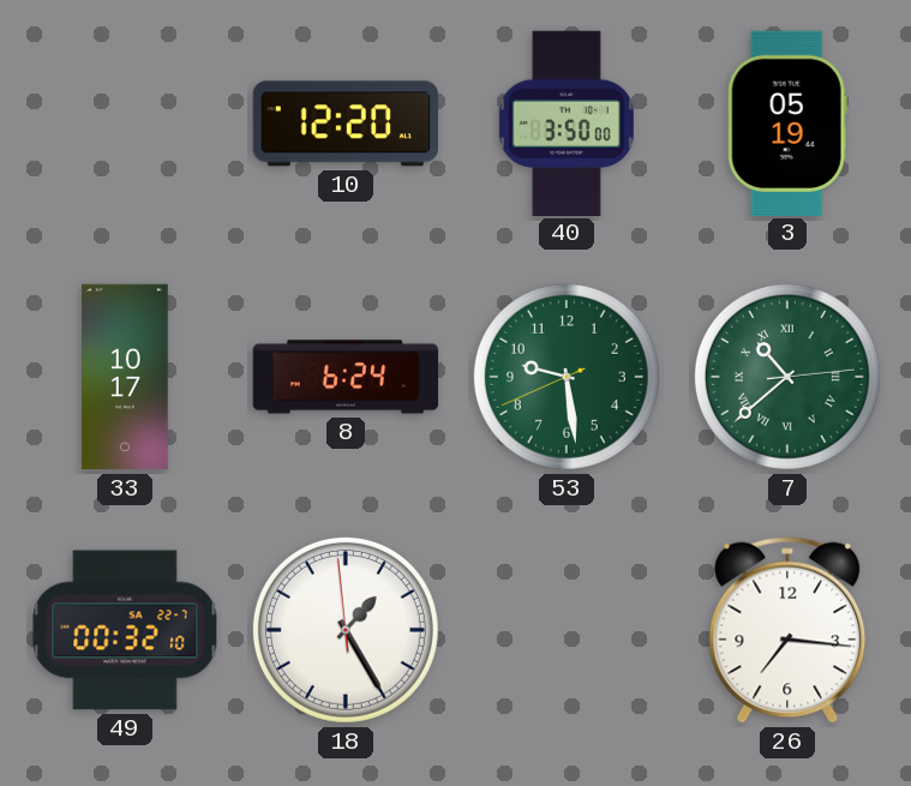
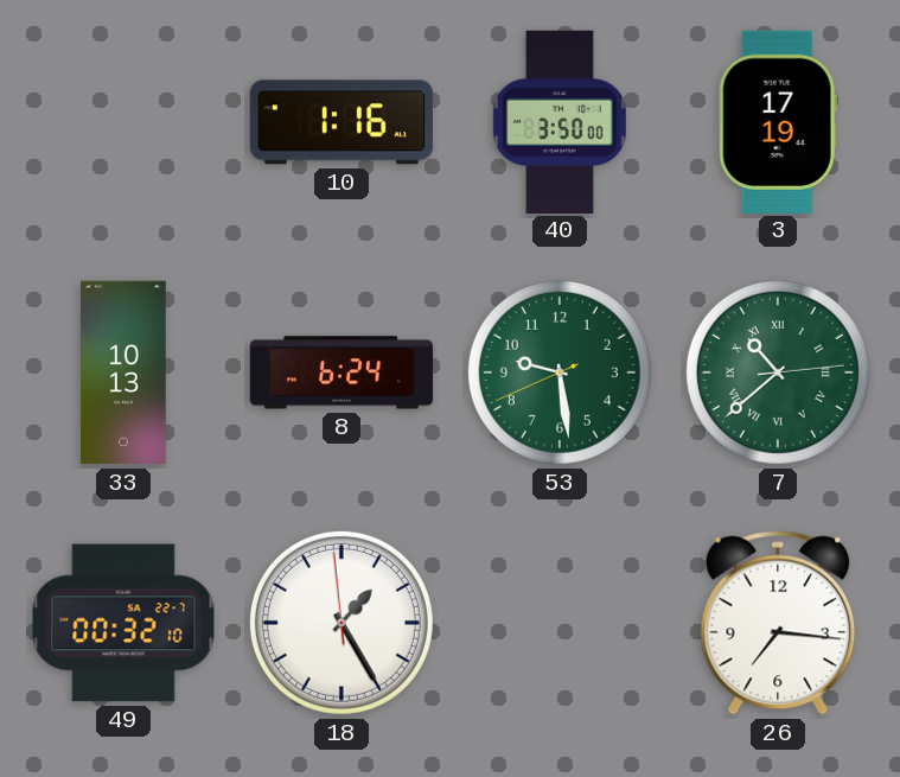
10: 12:20 -> 1:16
3: 05:19 -> 17:19
33: 10:17 -> 10:13
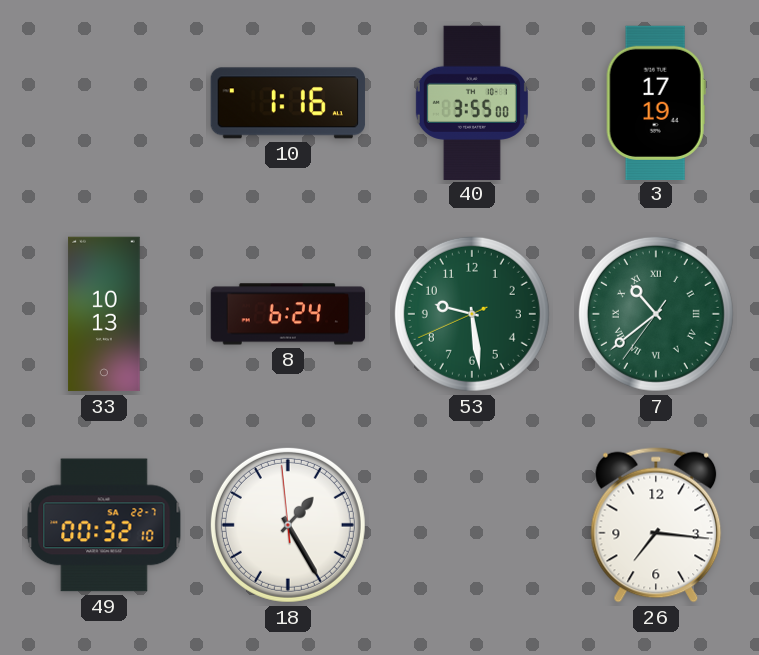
40: 3:50 -> 3:55
7: 10:38:14 -> 10:38:36
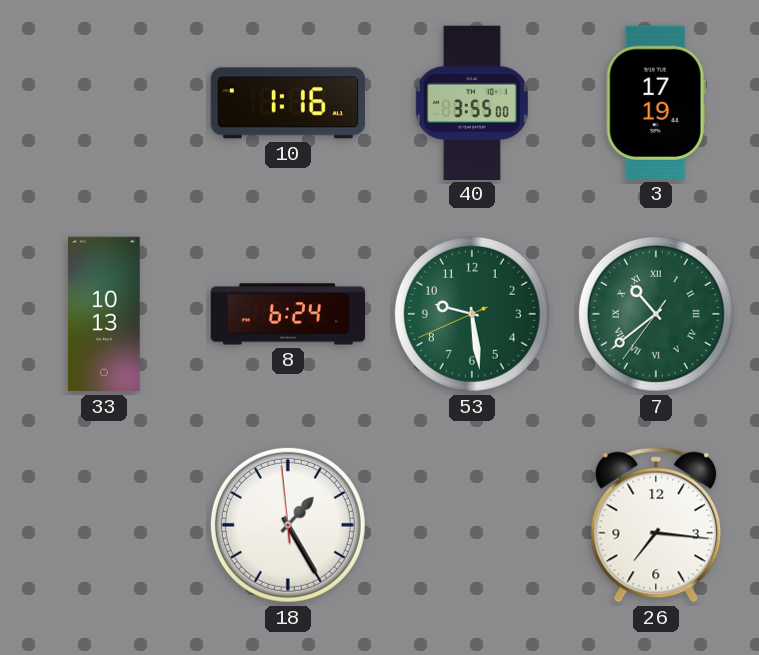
49: 00:32 -> none
